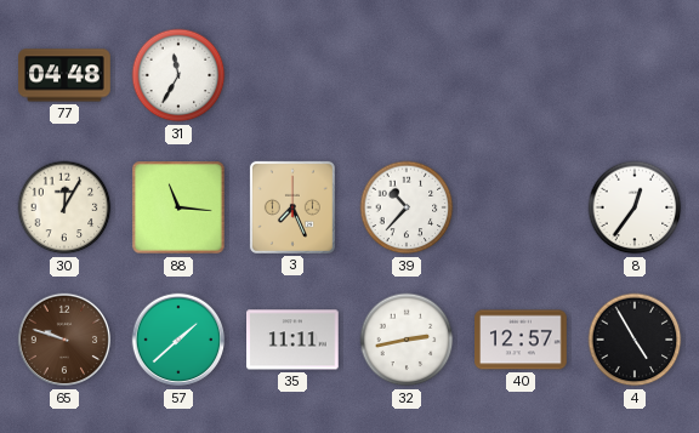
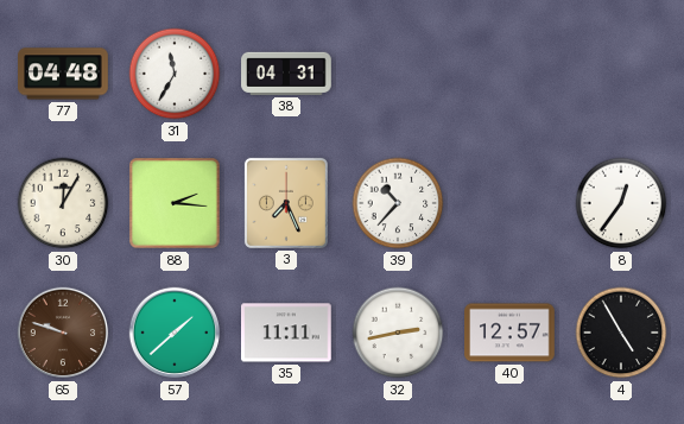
38: none -> 04:31
88: 11:16 -> 2:16
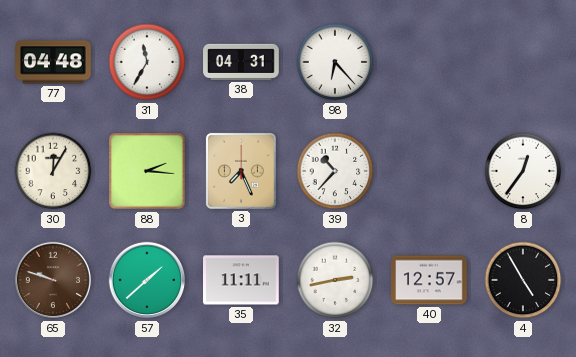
98: none -> 6:23
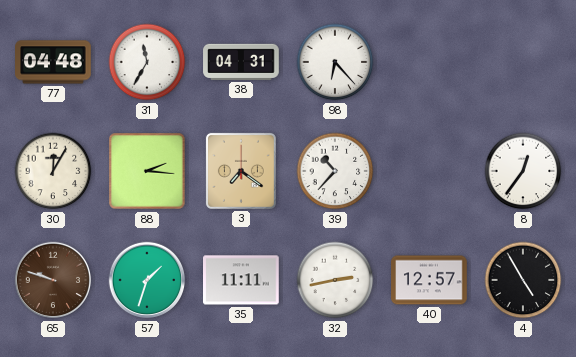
3: 7:26 -> 7:21
57: 1:38 -> 1:33
